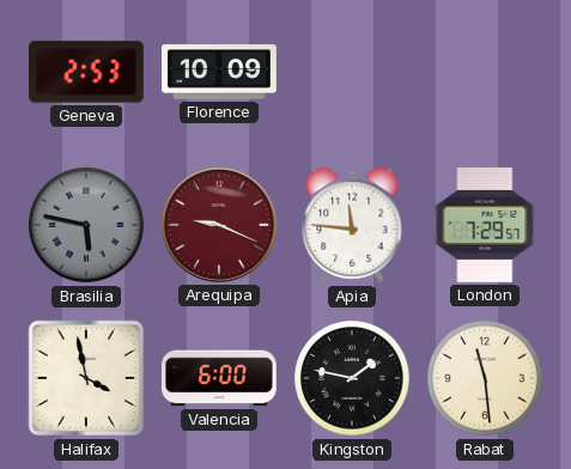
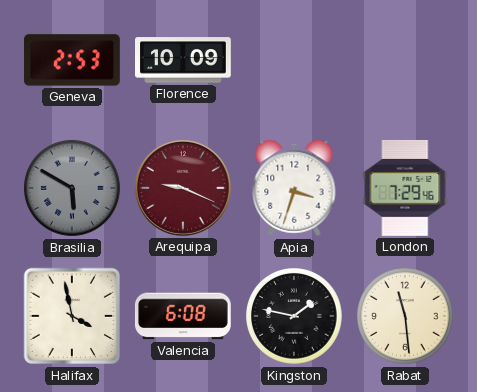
Brasilia: 5:47 -> 5:50
Apia: 11:46 -> 3:33
London: 7:29:57 -> 7:29:46
Valencia: 6:00 -> 6:08
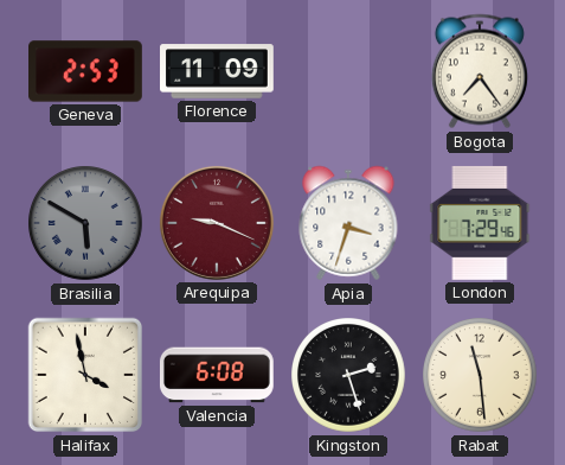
Florence: 10:09 -> 11:09
Bogota: none -> 7:24
Kingston: 1:47 -> 2:27
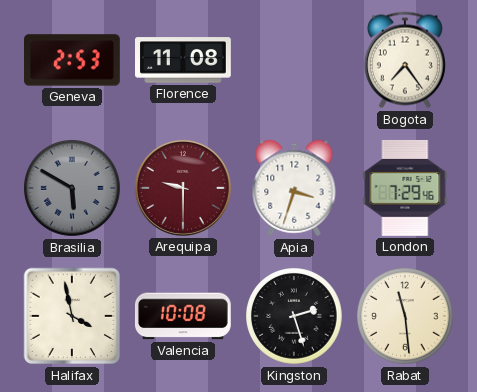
Florence: 11:09 -> 11:08
Arequipa: 9:19 -> 9:30
Valencia: 6:08 -> 10:08
